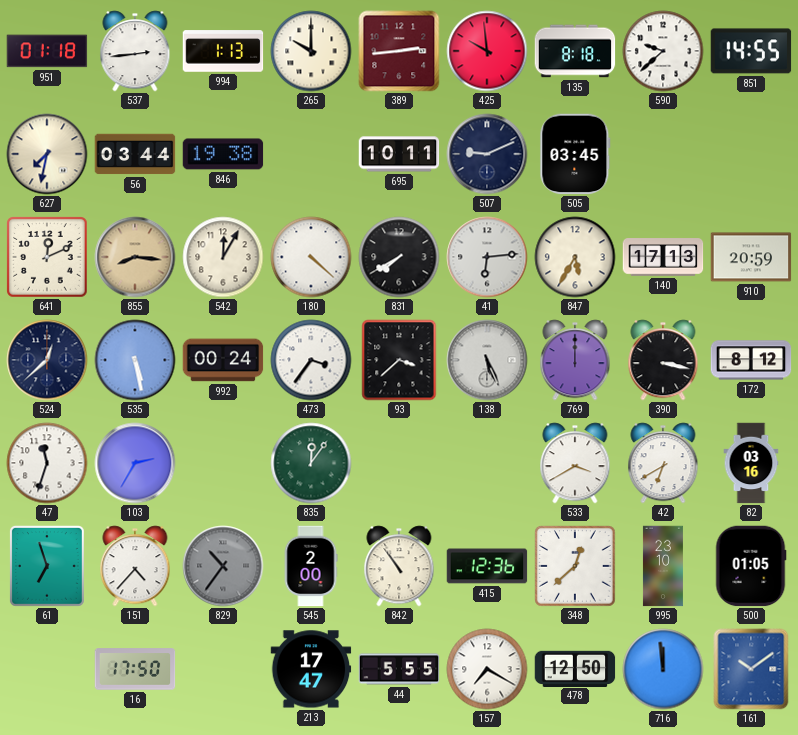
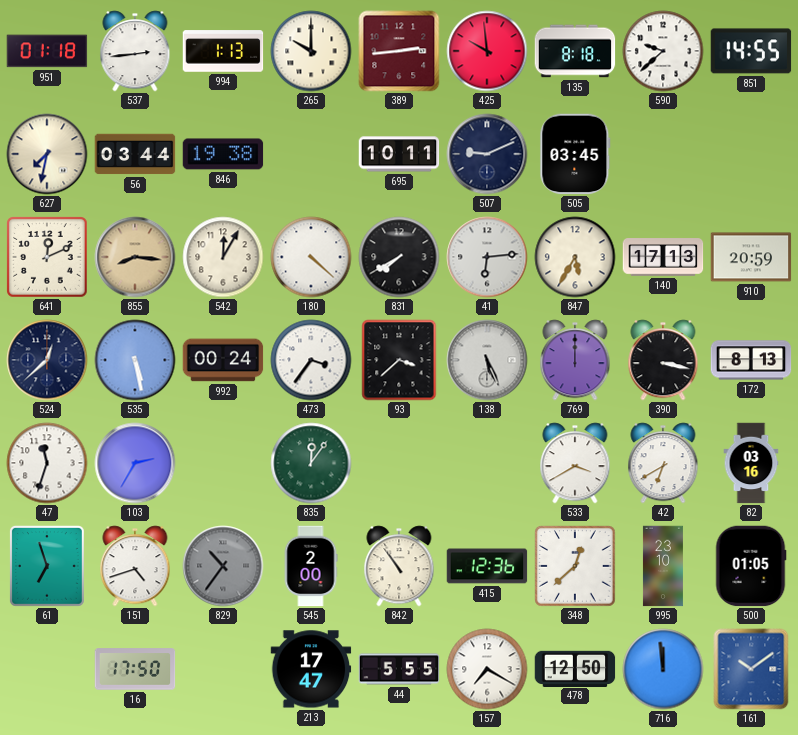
172: 8:12 -> 8:13
151: 4:37 -> 4:42
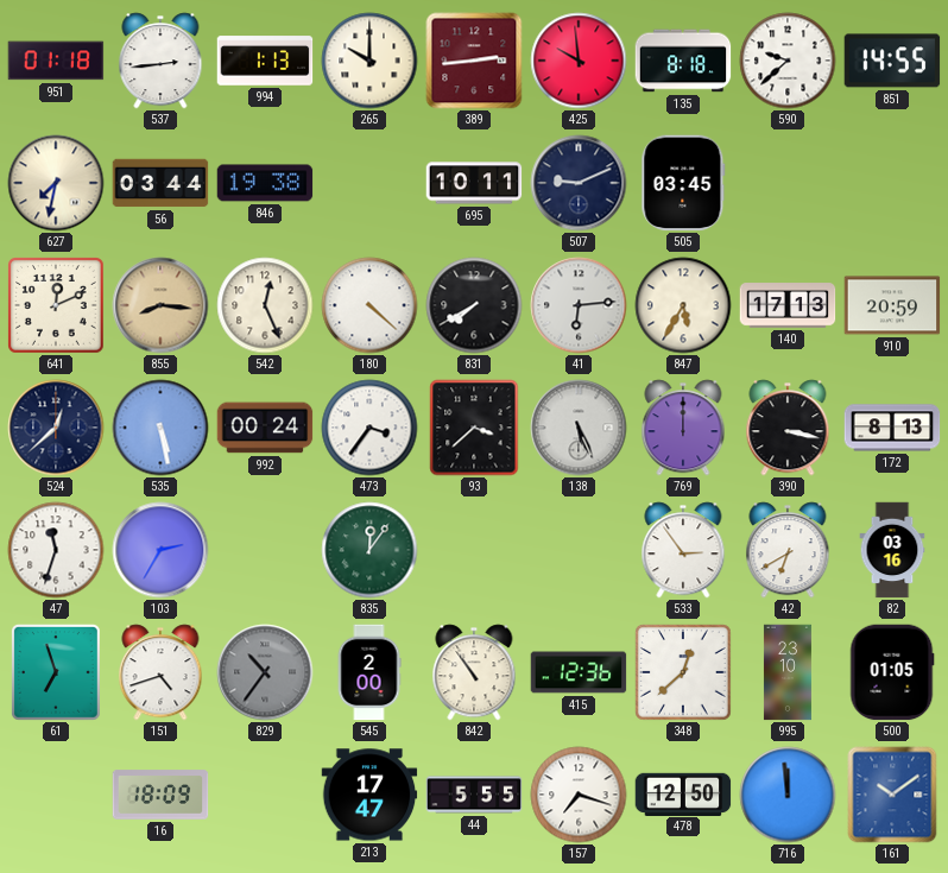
542: 12:05 -> 12:26
533: 3:40 -> 2:54
16: 17:50 -> 18:09
157: 7:20 -> 7:18
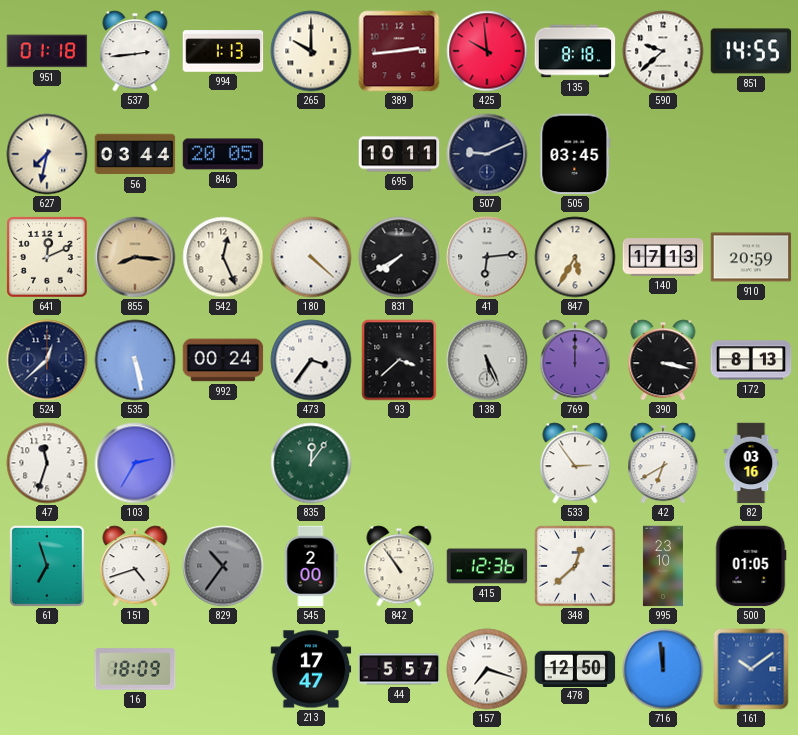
846: 19:38 -> 20:05
44: 5:55 -> 5:57
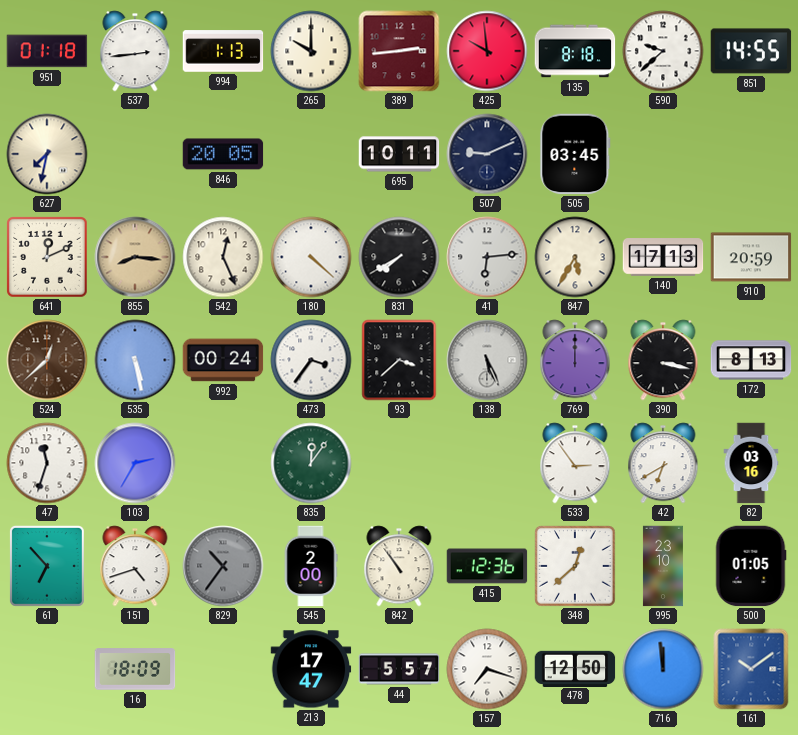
56: 03:44 -> none
524 dial: navy -> brown
61: 6:57 -> 6:53
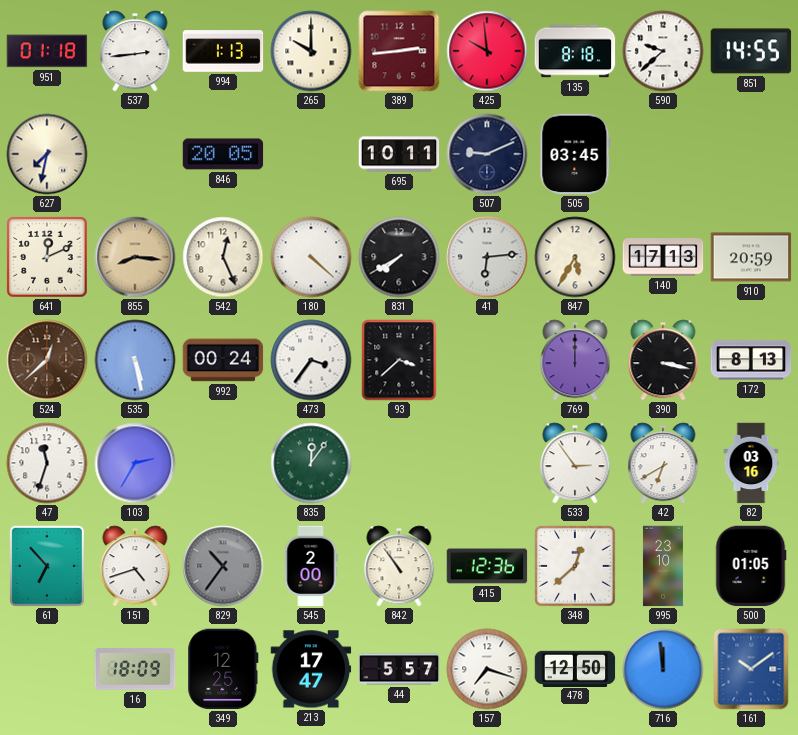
138: 5:26 -> none
349: none -> 12:25
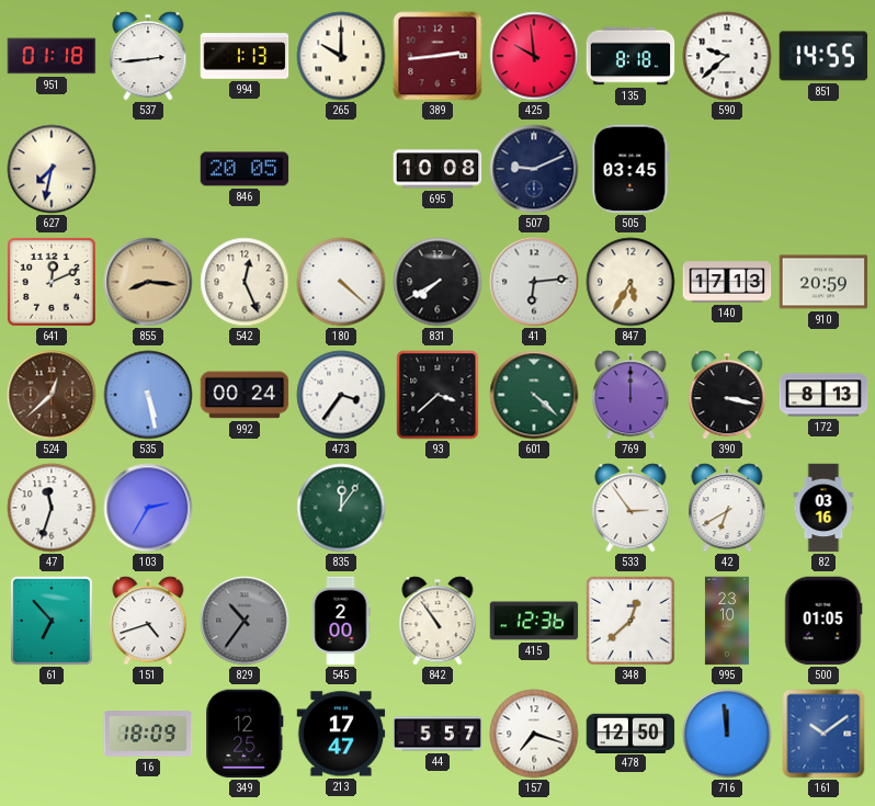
695: 10:11 -> 10:08
601: none -> 4:22
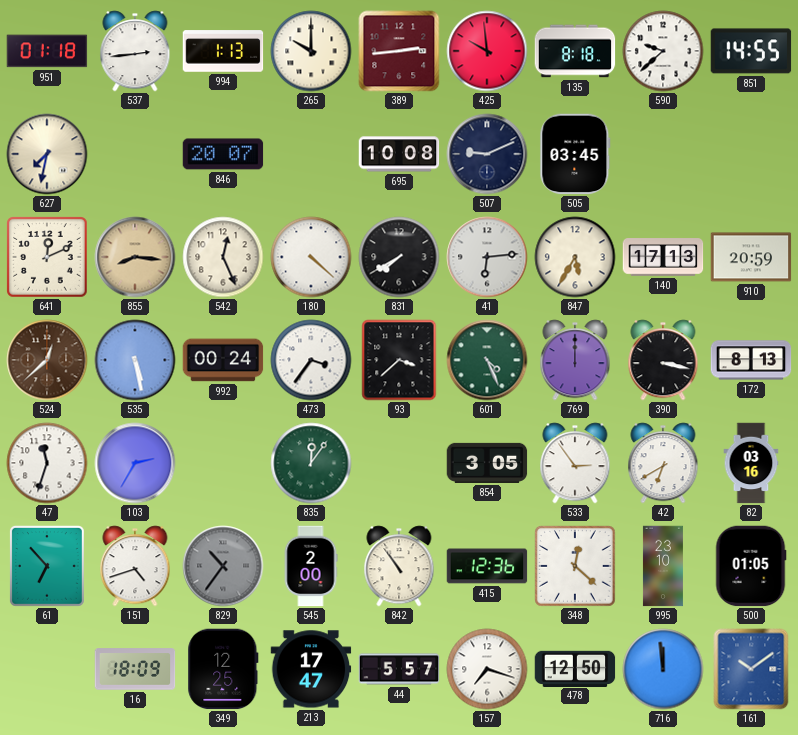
846: 20:05 -> 20:07
601: 4:22 -> 4:26
854: none -> 3:05
348: 12:38 -> 12:22
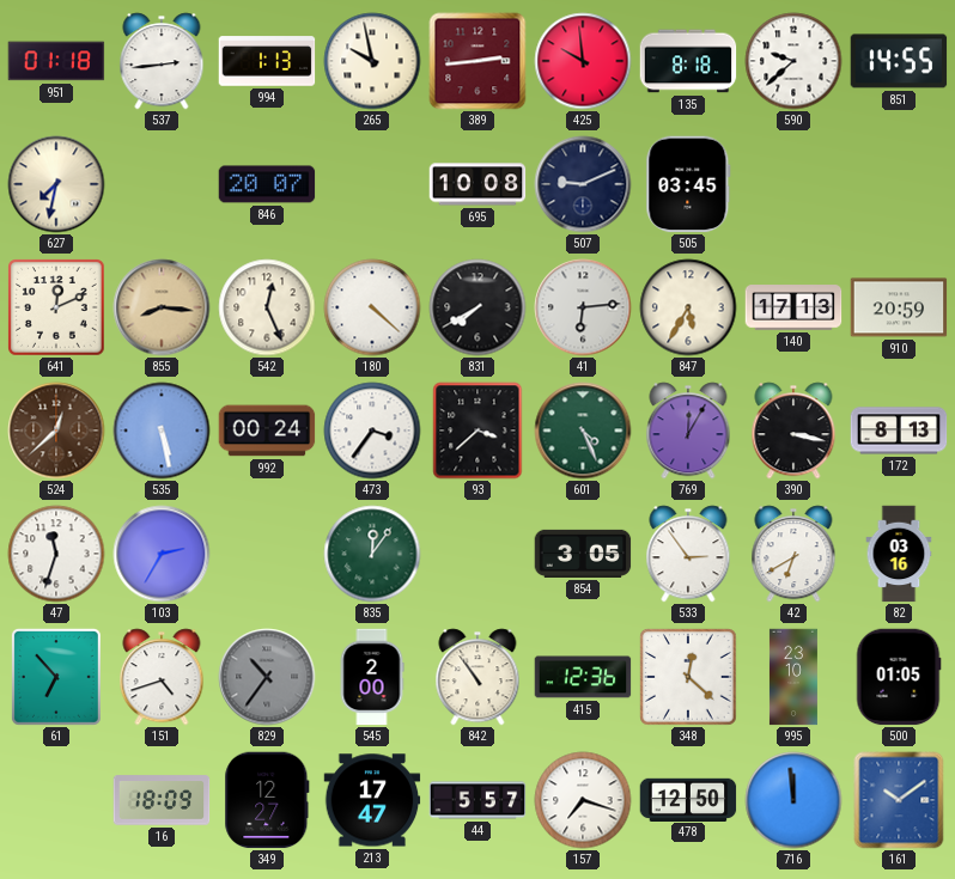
265: 10:00 -> 9:58
769: 12:00 -> 12:05
349: 12:25 -> 12:27
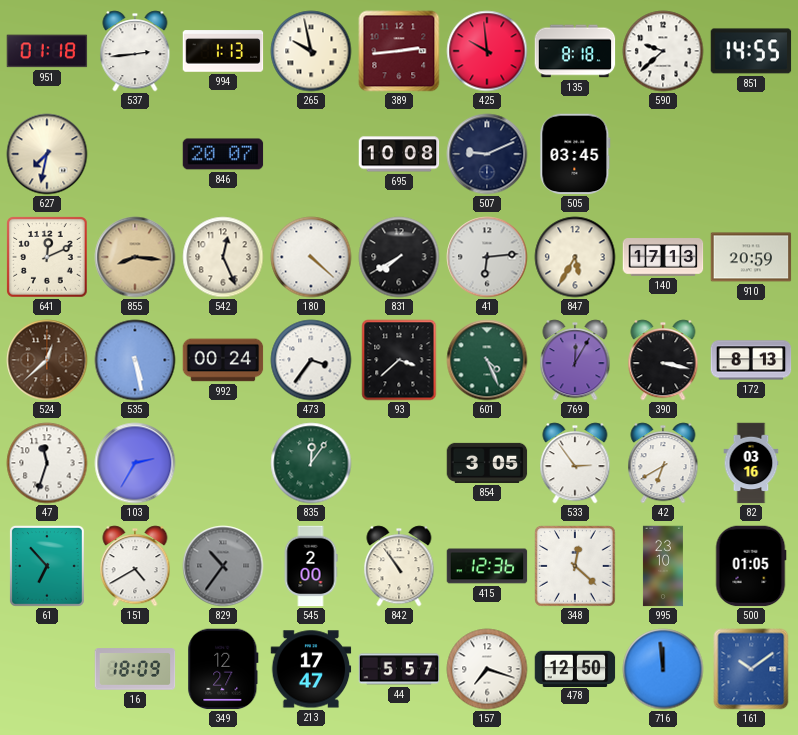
151: 4:42 -> 4:40
